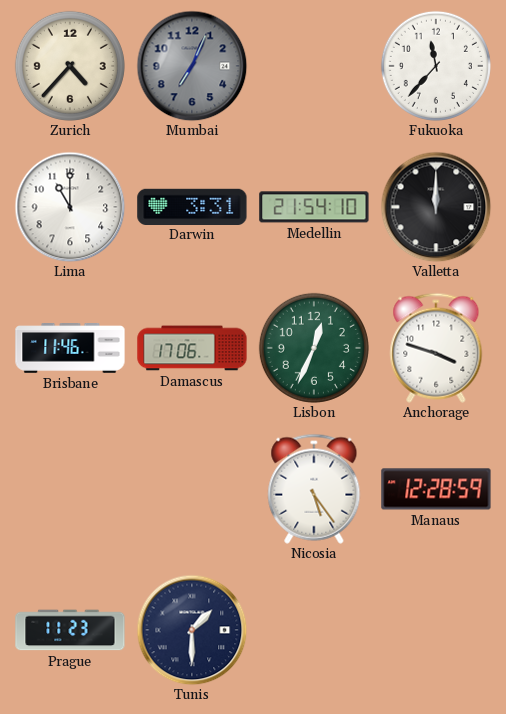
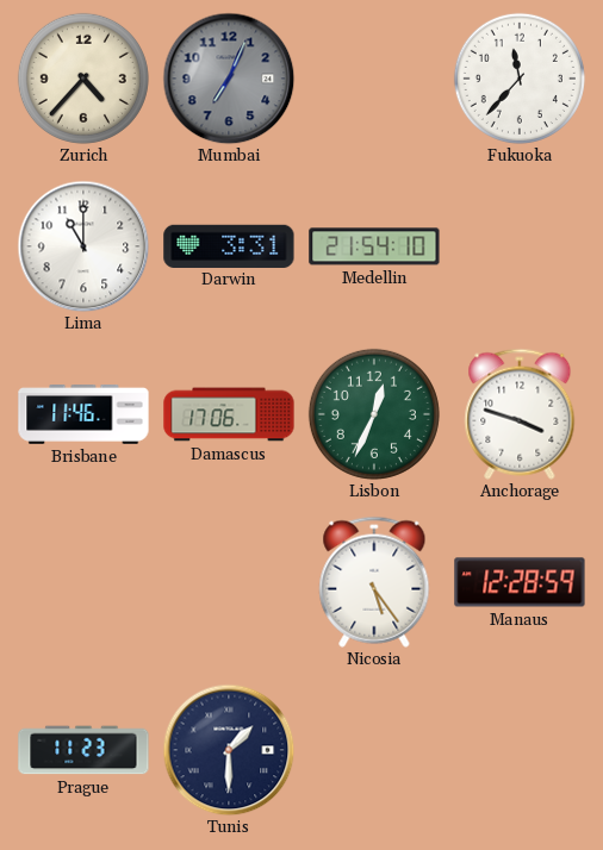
Valletta: 12:00 -> none
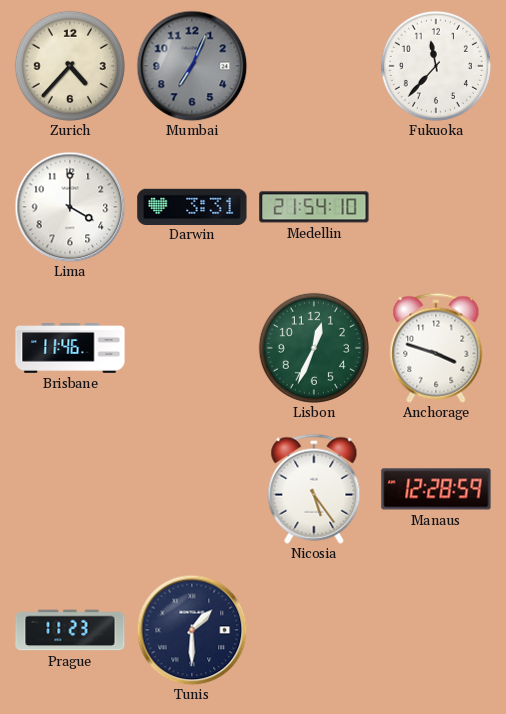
Lima: 11:00 -> 4:00
Damascus: 17:06 -> none
